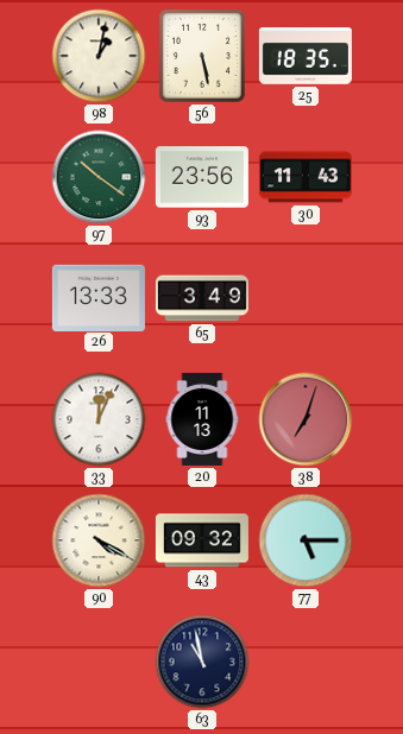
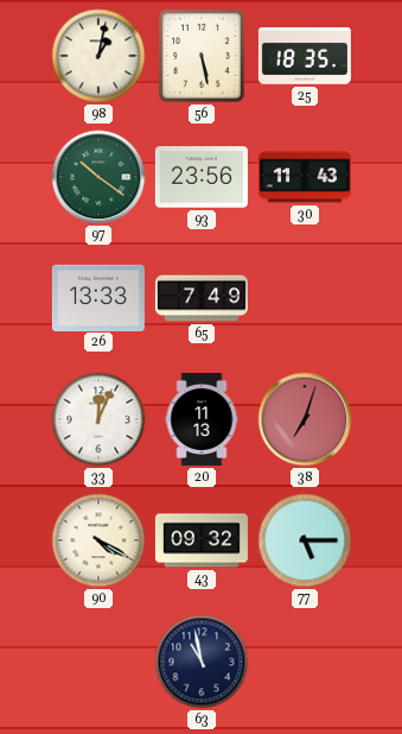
65: 3:49 -> 7:49
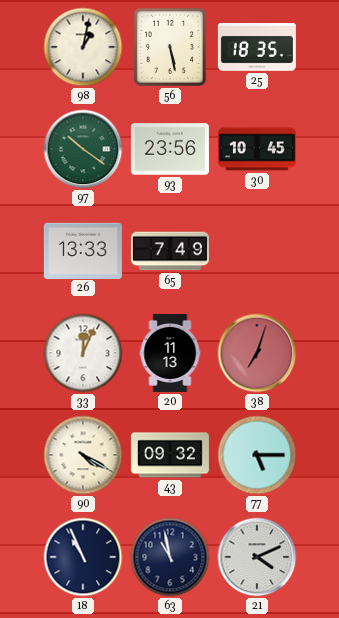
30: 11:43 -> 10:45
18: none -> 10:56
21: none -> 4:11
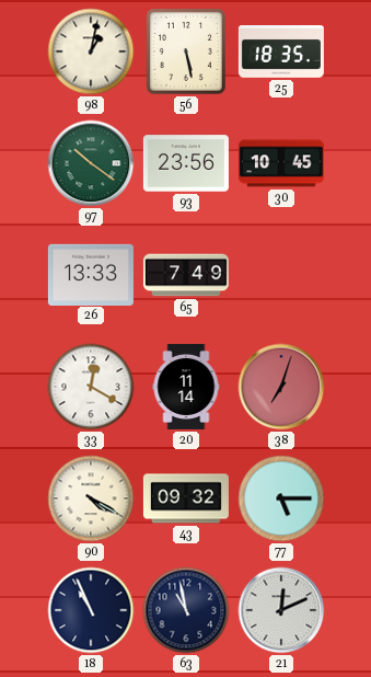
33: 12:04 -> 12:20
20: 11:13 -> 11:14
21: 4:11 -> 12:11
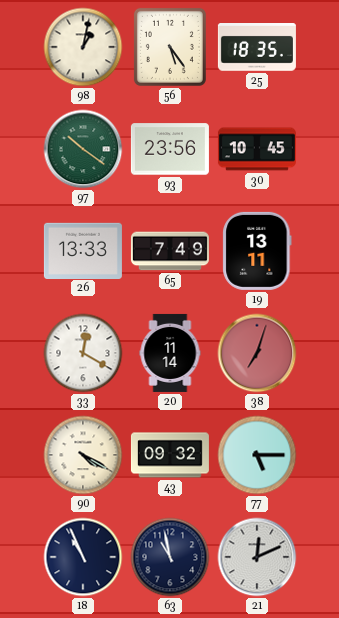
56: 5:28 -> 5:24
19: none -> 13:11
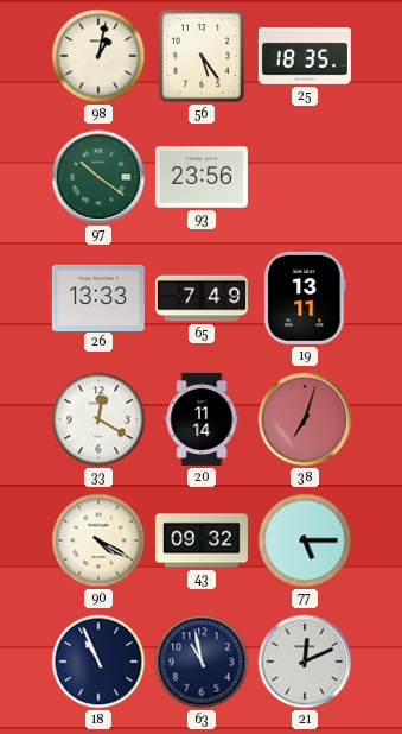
30: 10:45 -> none
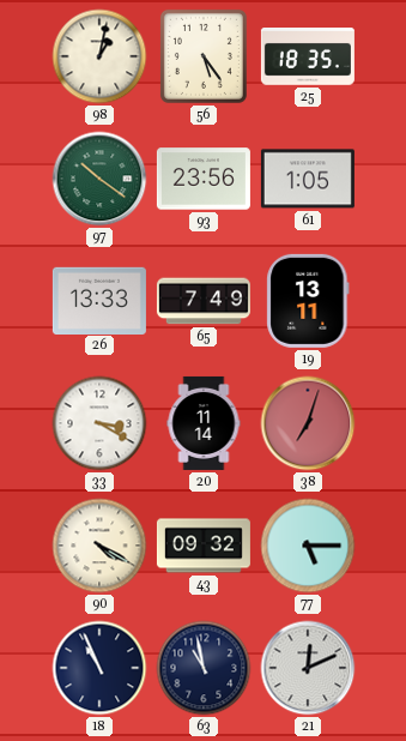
61: none -> 1:05
33: 12:20 -> 3:20
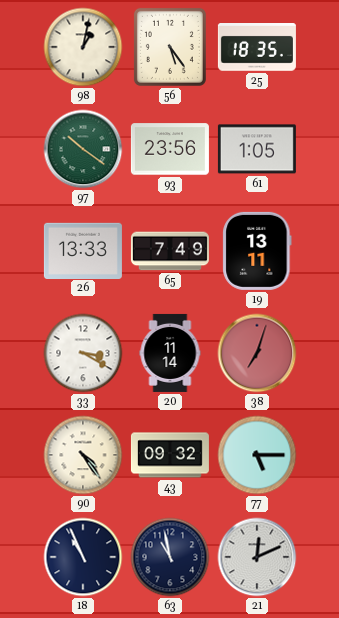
90: 4:20 -> 4:24
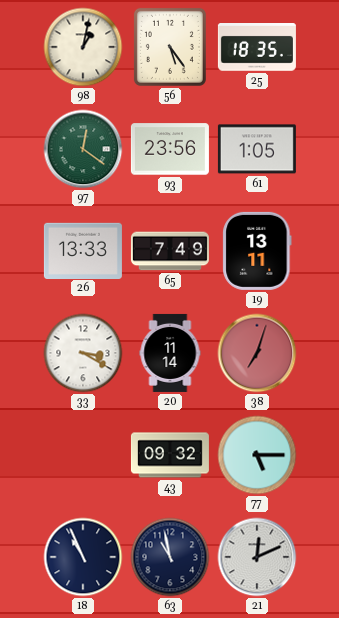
97: 10:21 -> 12:21
90: 4:24 -> none
